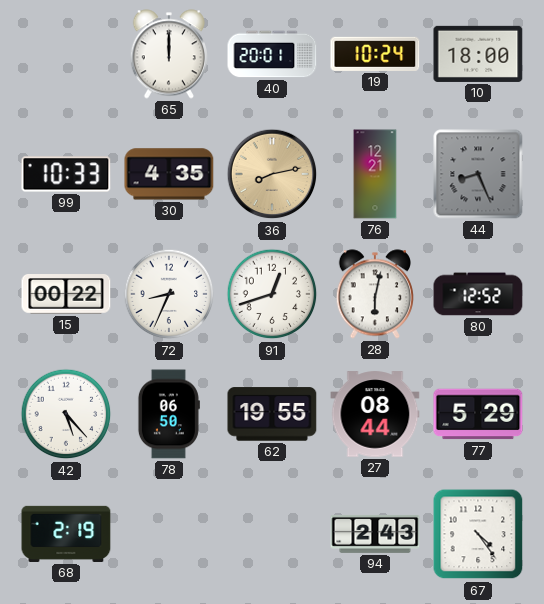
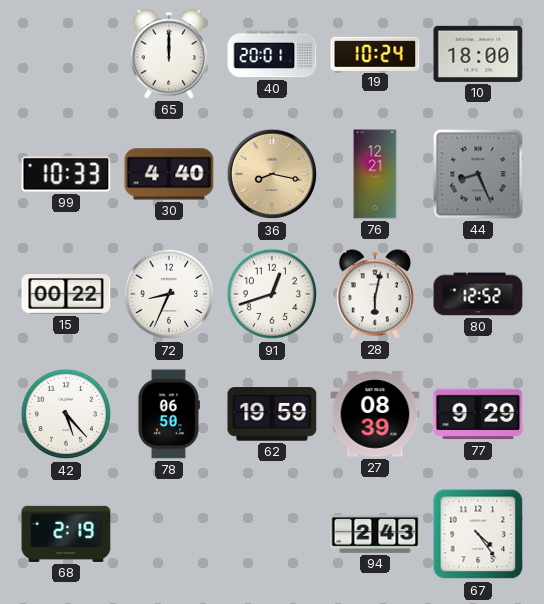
30: 4:35 -> 4:40
36: 8:13 -> 8:17
62: 19:55 -> 19:59
27: 08:44 -> 08:39
77: 5:29 -> 9:29
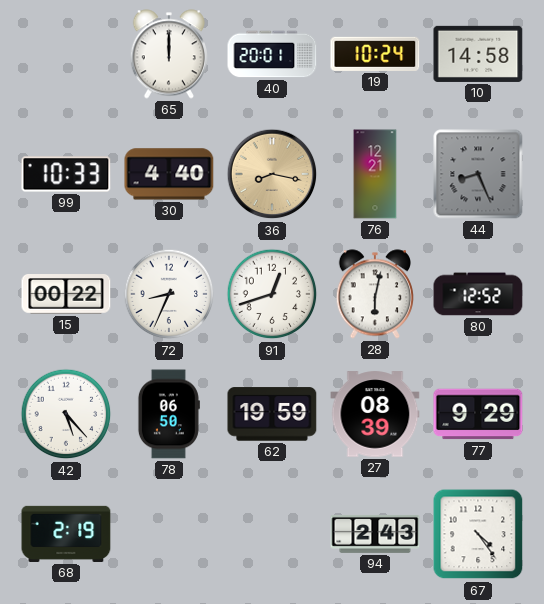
10: 18:00 -> 14:58
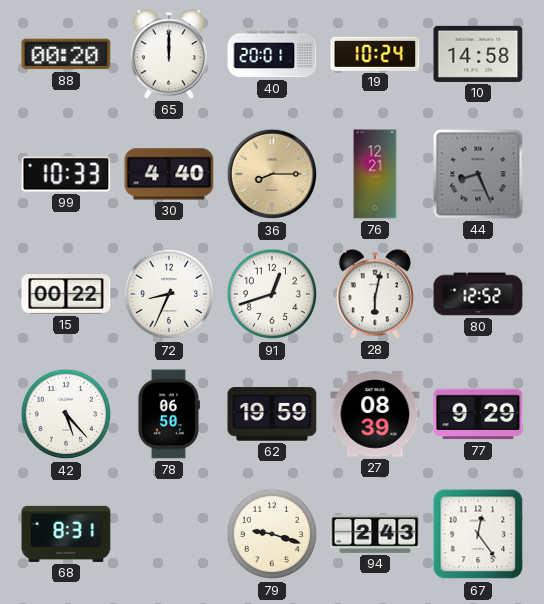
88: none -> 00:20
36: 8:17 -> 8:15
68: 2:19 -> 8:31
79: none -> 9:18
67: 4:24 -> 12:24
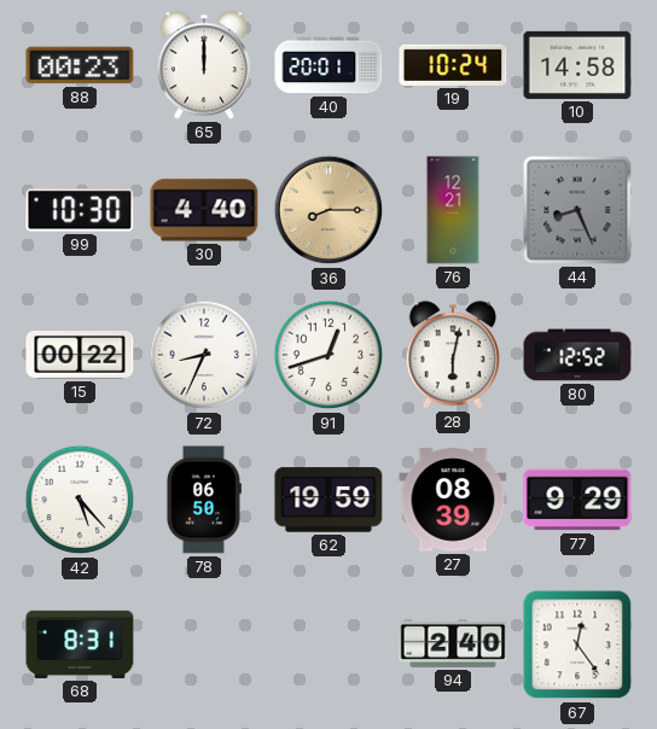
88: 00:20 -> 00:23
99: 10:33 -> 10:30
79: 9:18 -> none
94: 2:43 -> 2:40
